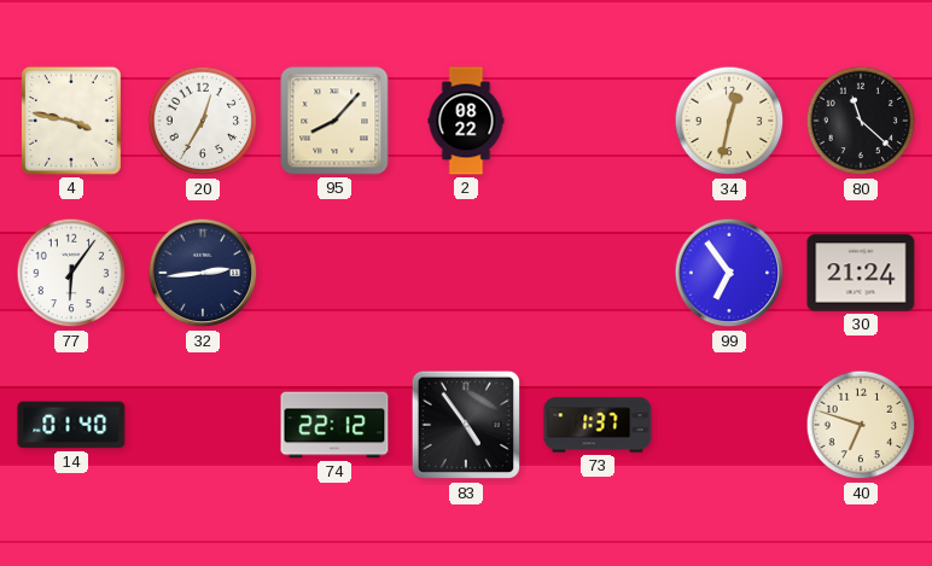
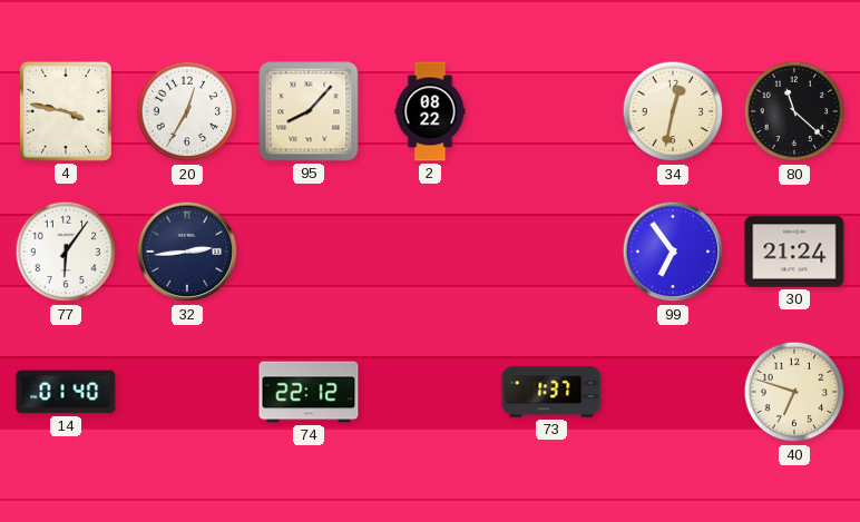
83: 4:54 -> none
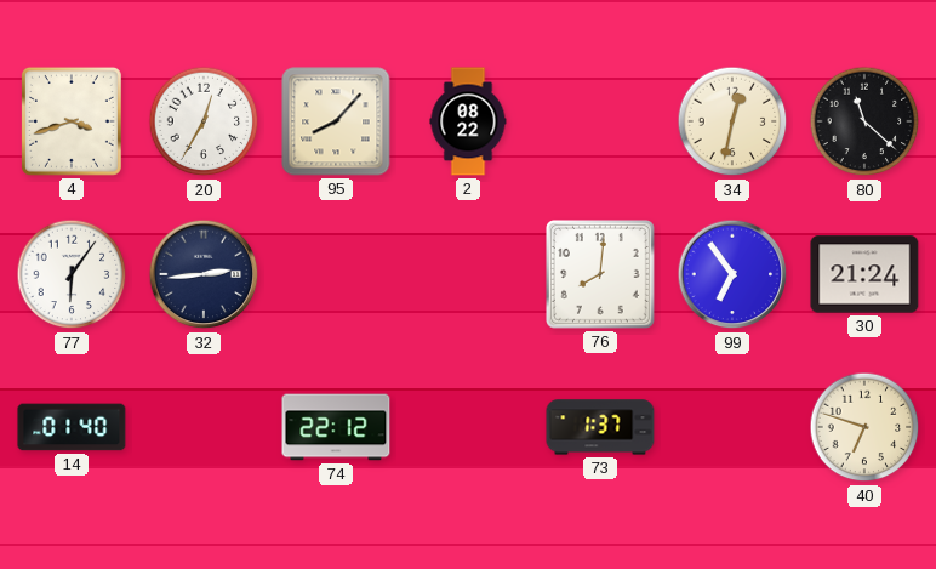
4: 3:47 -> 3:42
76: none -> 8:01
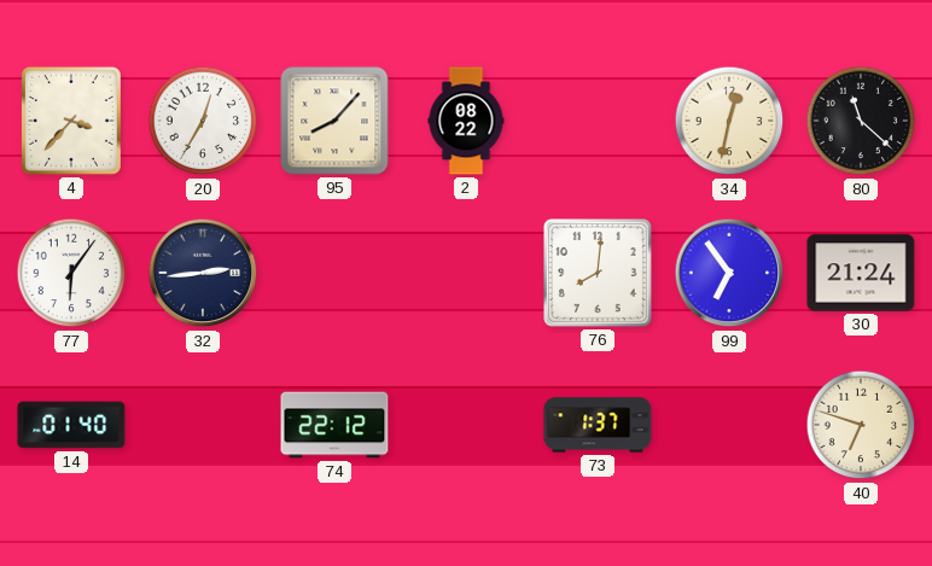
4: 3:42 -> 3:37
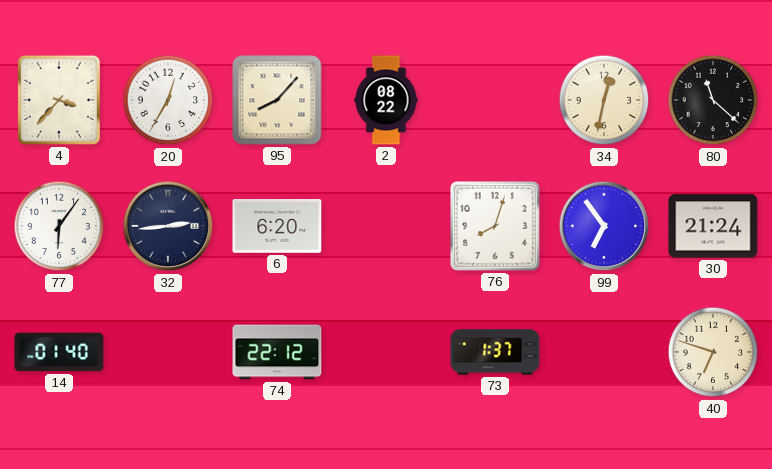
6: none -> 6:20
76: 8:01 -> 8:03
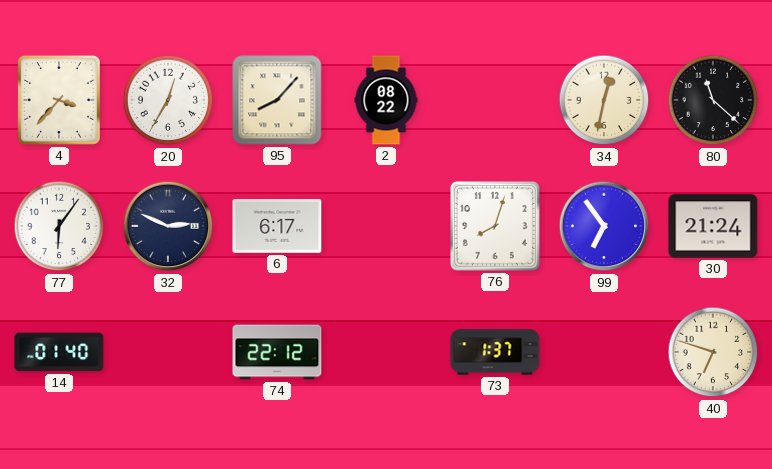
32: 2:44 -> 2:49
6: 6:20 -> 6:17
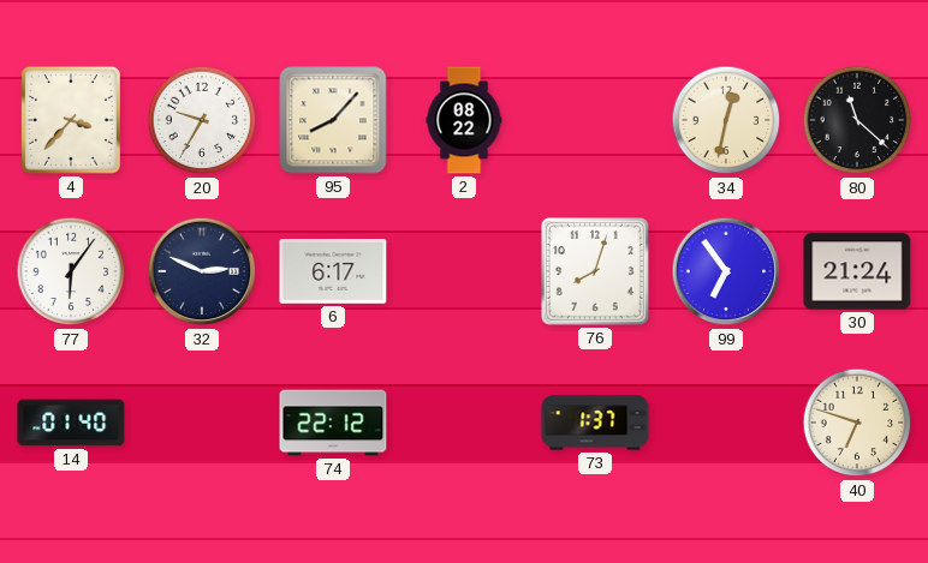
20: 12:35 -> 9:35
